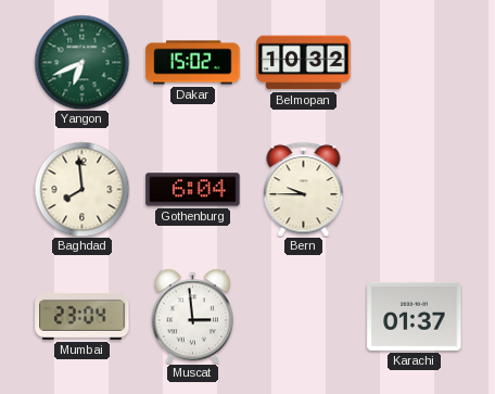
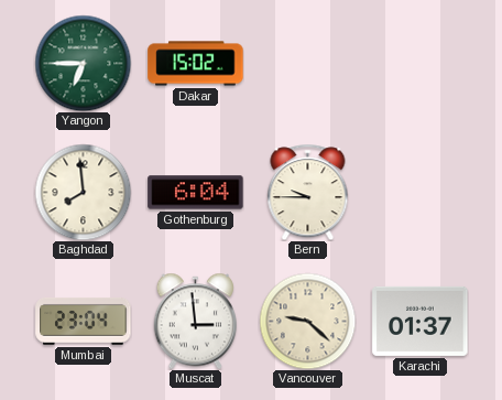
Yangon: 6:41 -> 6:45
Belmopan: 10:32 -> none
Vancouver: none -> 9:22
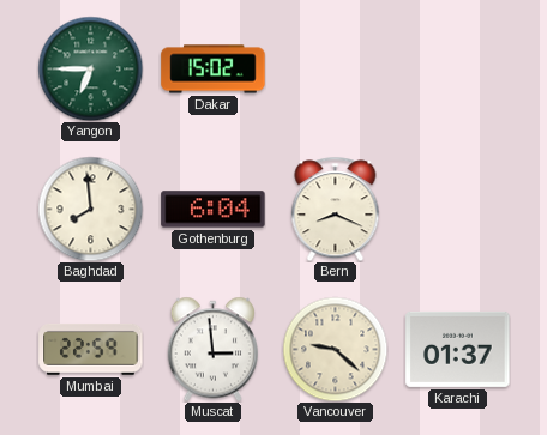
Bern: 9:45 -> 8:19
Mumbai: 23:04 -> 22:59
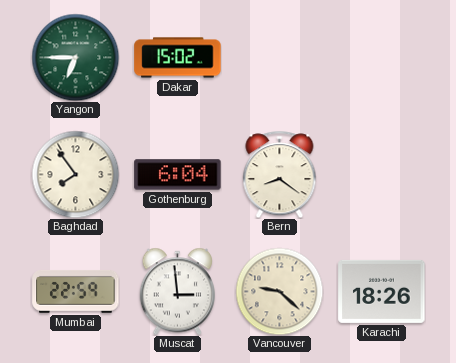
Baghdad: 7:59 -> 7:54
Bern: 8:19 -> 8:21
Karachi: 01:37 -> 18:26
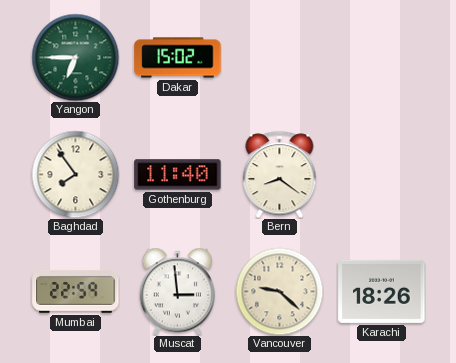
Gothenburg: 6:04 -> 11:40
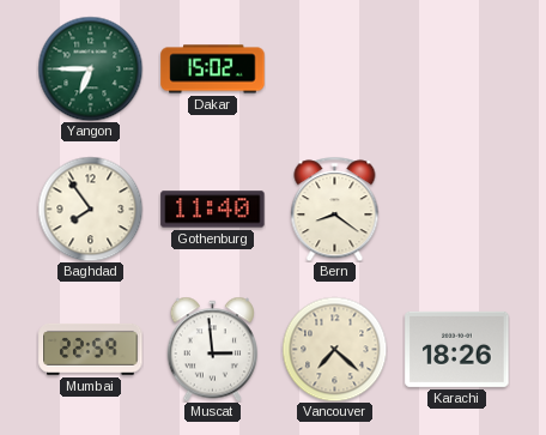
Vancouver: 9:22 -> 7:22
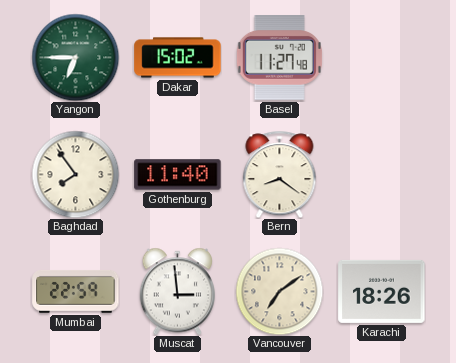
Basel: none -> 11:27
Vancouver: 7:22 -> 7:09
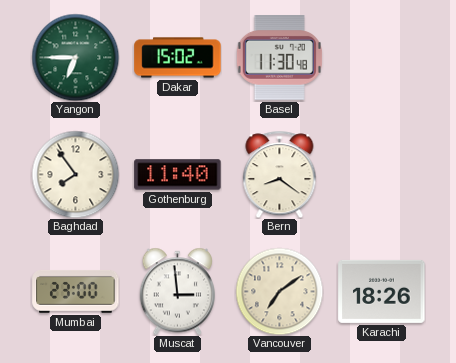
Basel: 11:27 -> 11:30
Mumbai: 22:59 -> 23:00
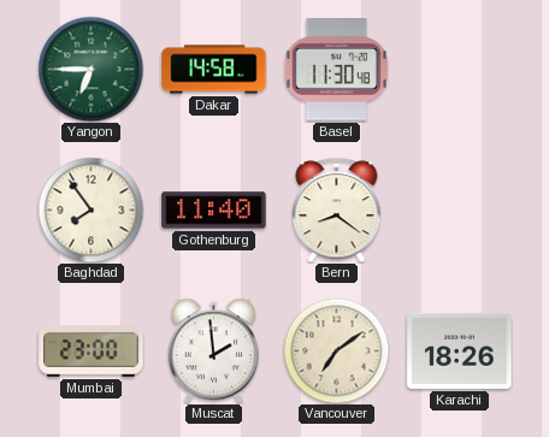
Dakar: 15:02 -> 14:58
Muscat: 2:59 -> 1:59
